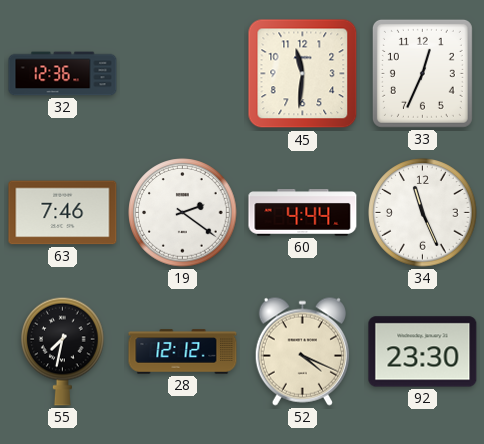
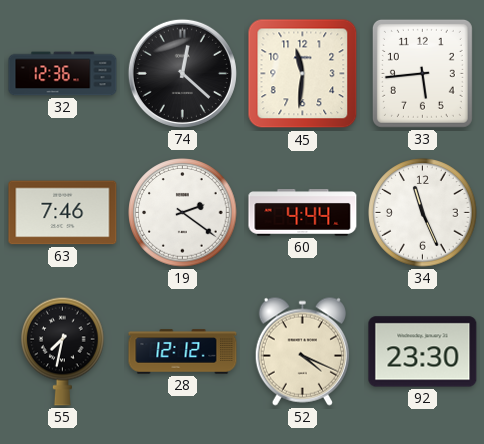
74: none -> 12:22
33: 12:34 -> 5:44
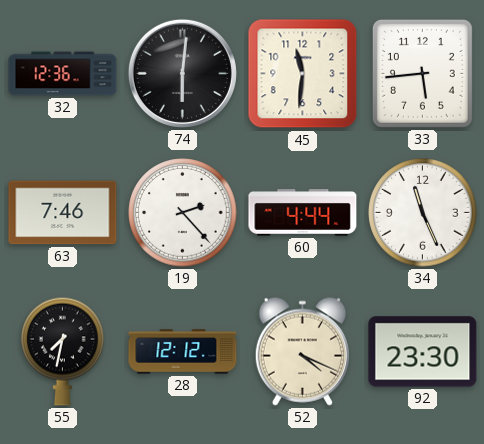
74: 12:22 -> 6:01
19: 2:21 -> 2:23
